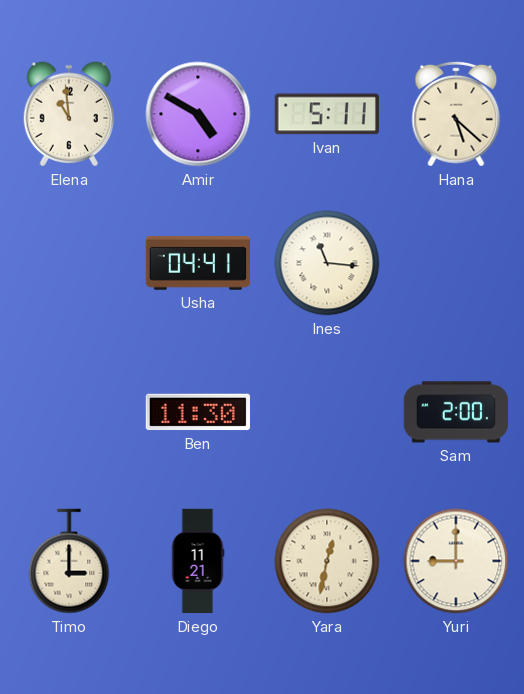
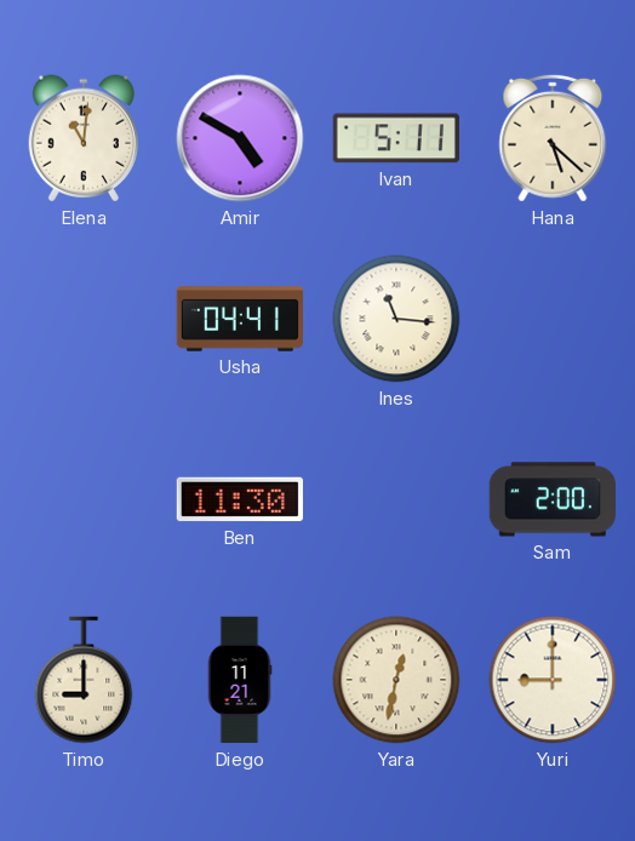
Elena: 10:59 -> 11:01
Timo: 3:00 -> 9:00
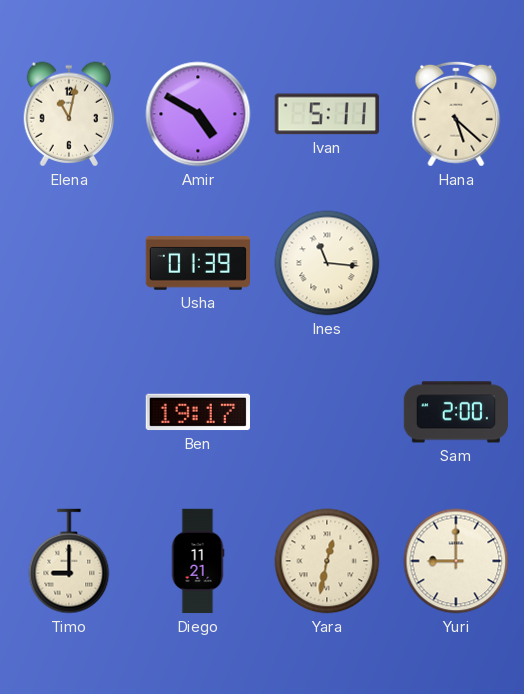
Elena: 11:01 -> 11:02
Usha: 04:41 -> 01:39
Ben: 11:30 -> 19:17
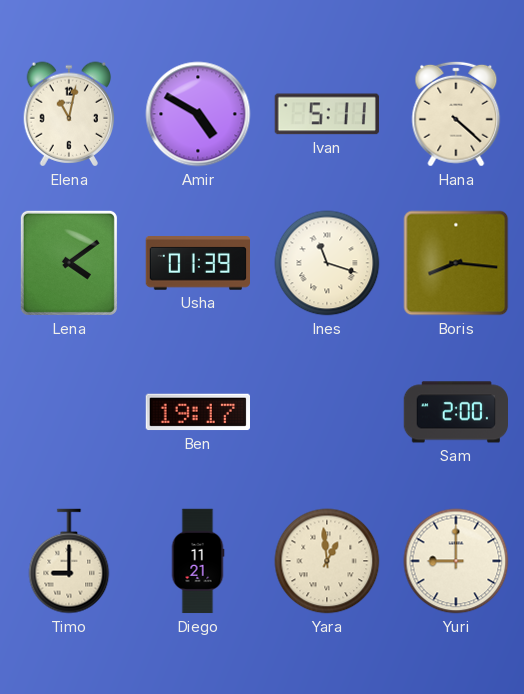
Hana: 5:22 -> 4:22
Lena: none -> 4:09
Ines: 11:16 -> 11:18
Boris: none -> 8:16
Yara: 12:32 -> 12:59
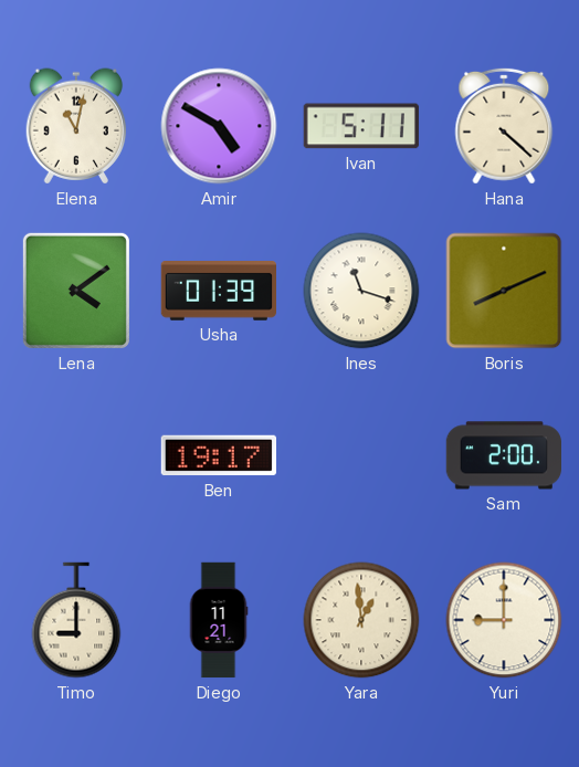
Boris: 8:16 -> 8:11
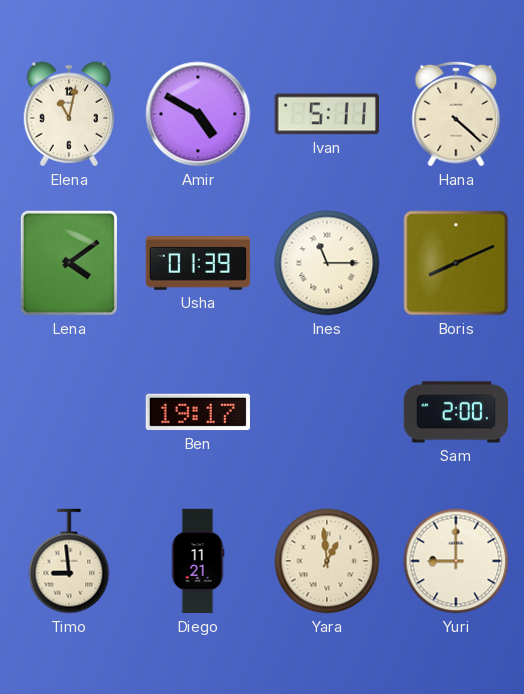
Ines: 11:18 -> 11:15
Timo: 9:00 -> 8:59
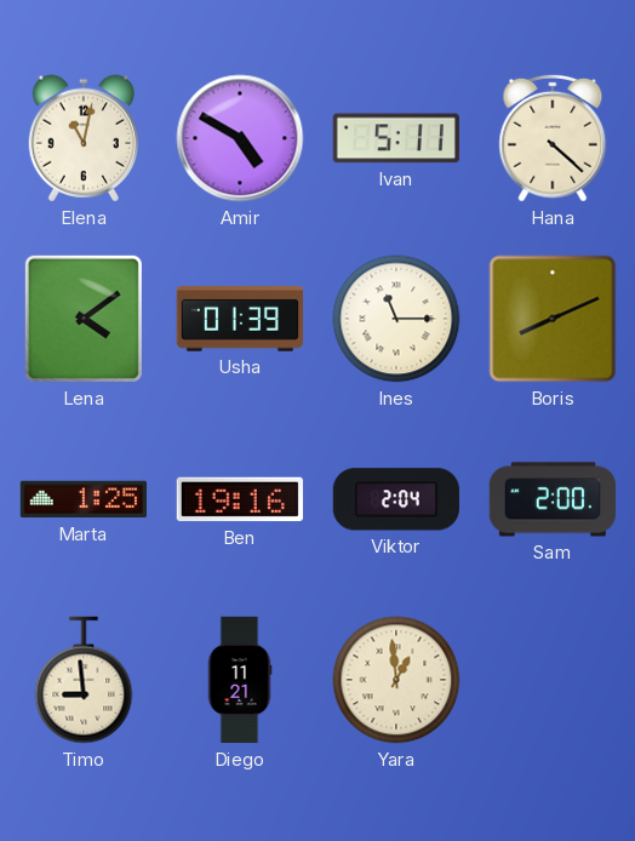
Marta: none -> 1:25
Ben: 19:17 -> 19:16
Viktor: none -> 2:04
Yuri: 9:00 -> none
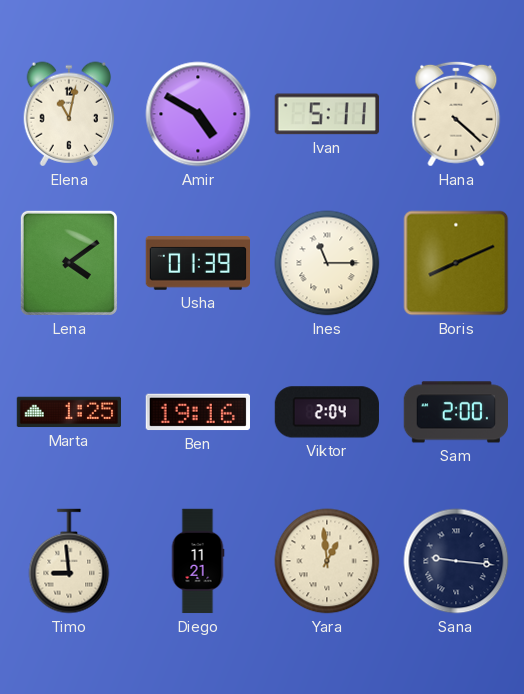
Sana: none -> 9:16
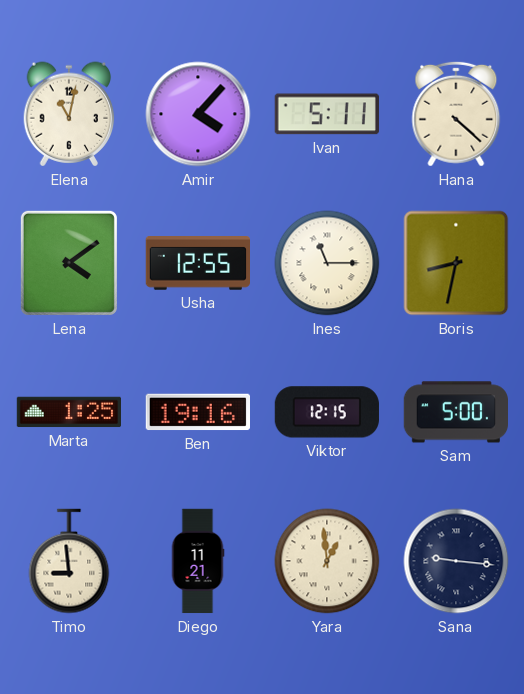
Amir: 4:50 -> 4:07
Usha: 01:39 -> 12:55
Boris: 8:11 -> 8:32
Viktor: 2:04 -> 12:15
Sam: 2:00 -> 5:00
